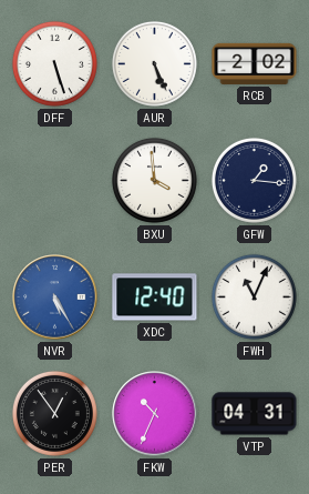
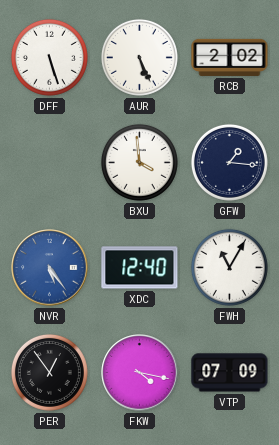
NVR: 5:25 -> 5:24
FWH: 11:04 -> 11:05
FKW: 10:34 -> 4:17
VTP: 04:31 -> 07:09
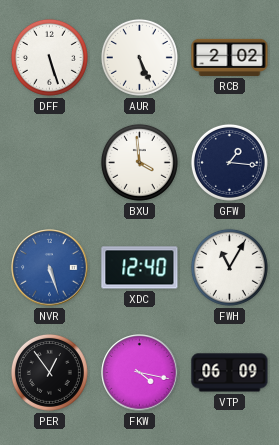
NVR: 5:24 -> 5:27
VTP: 07:09 -> 06:09
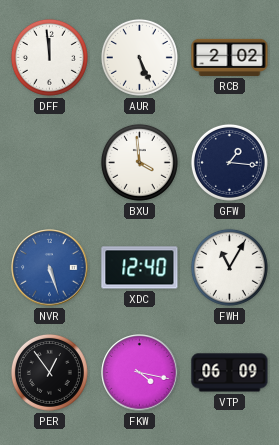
DFF: 5:27 -> 11:59
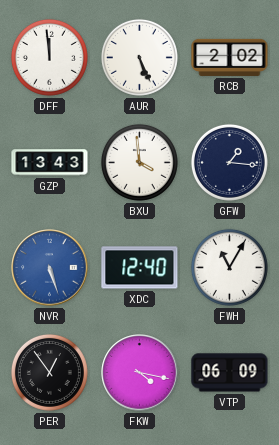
GZP: none -> 13:43
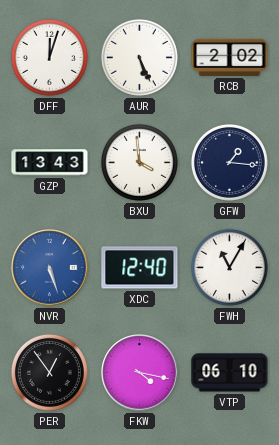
DFF: 11:59 -> 12:03
VTP: 06:09 -> 06:10
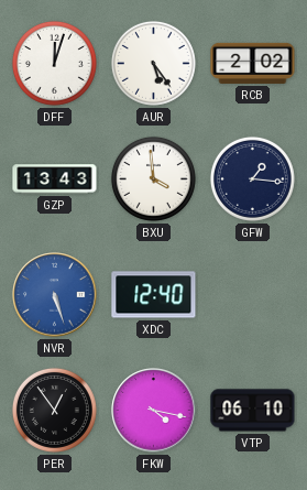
AUR: 5:26 -> 5:24
FWH: 11:05 -> none
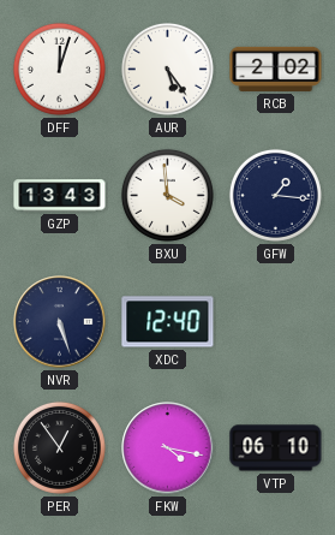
NVR dial: blue -> navy
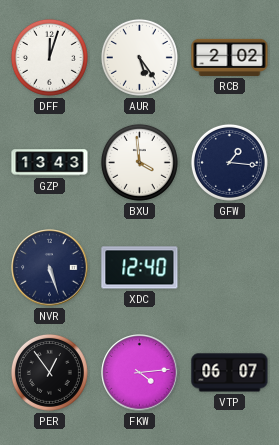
FKW: 4:17 -> 4:14
VTP: 06:10 -> 06:07
